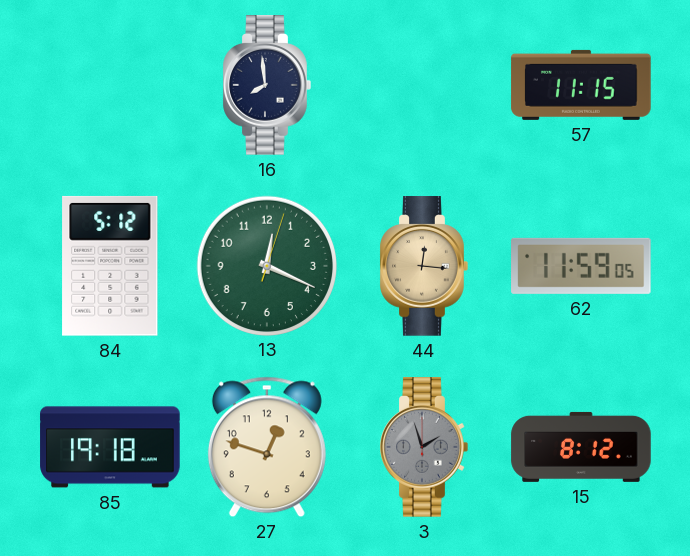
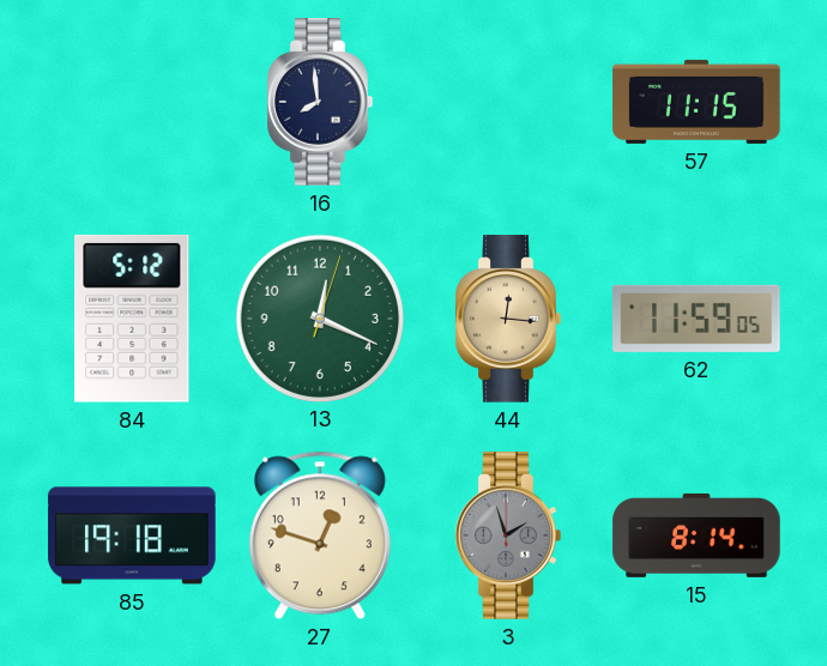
15: 8:12 -> 8:14
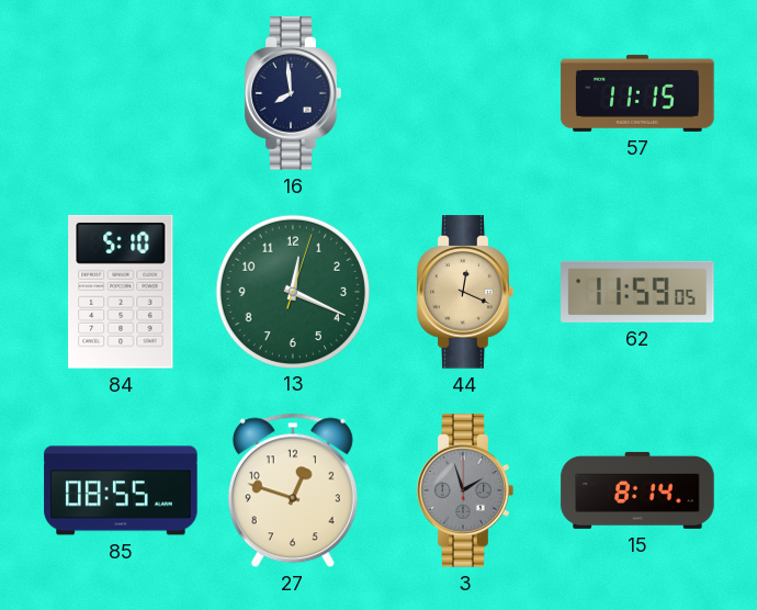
84: 5:12 -> 5:10
44: 12:16 -> 12:19
85: 19:18 -> 08:55
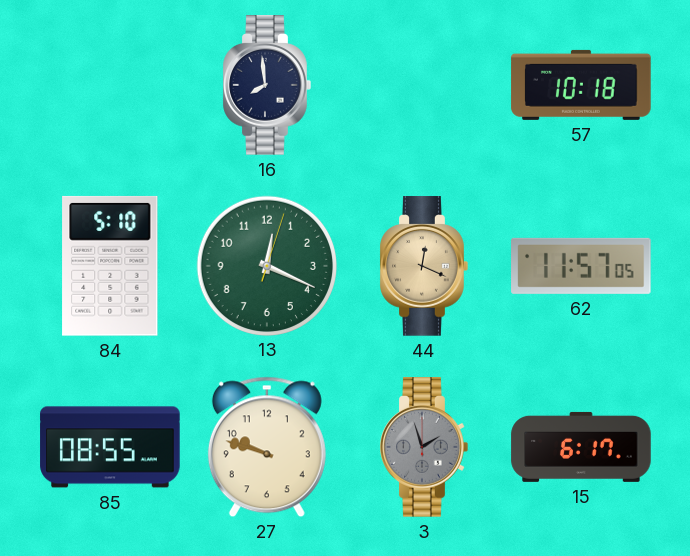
57: 11:15 -> 10:18
62: 11:59 -> 11:57
27: 12:48 -> 9:48
15: 8:14 -> 6:17
